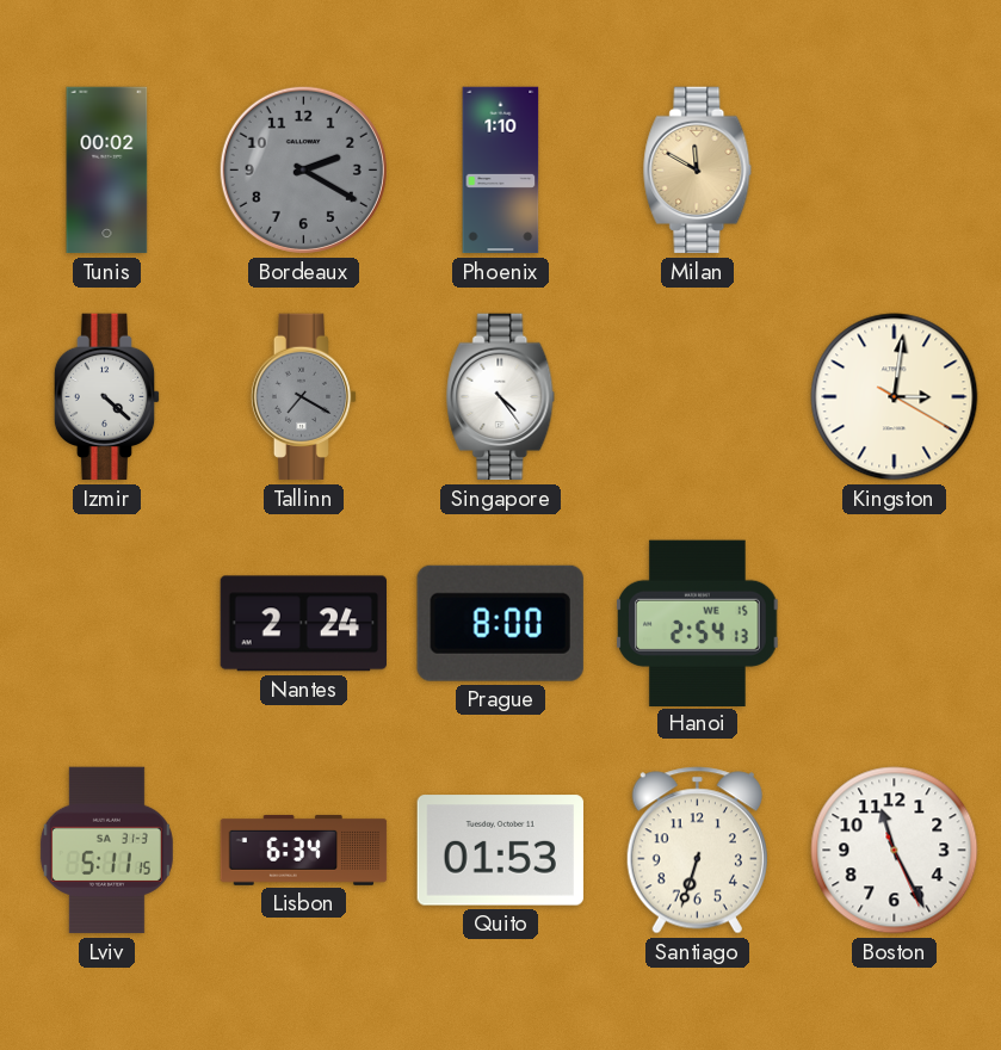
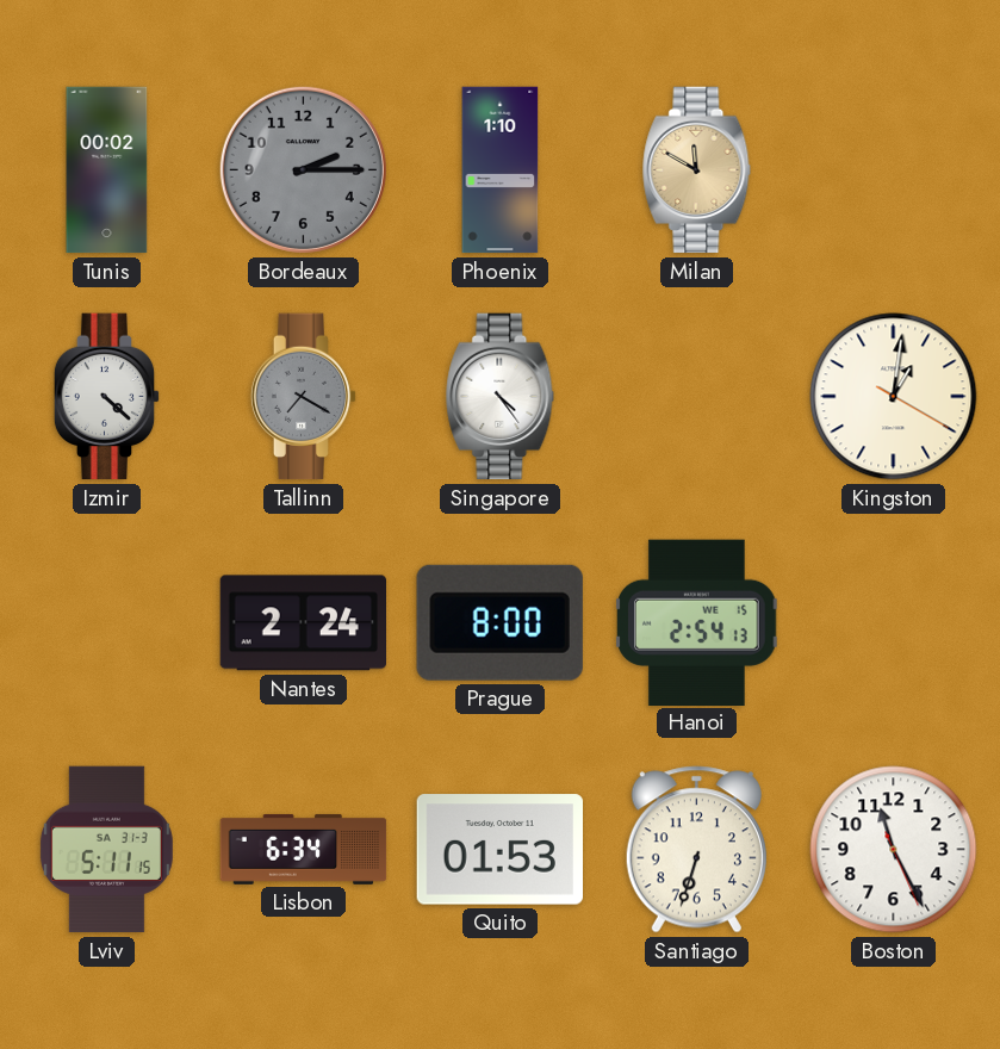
Bordeaux: 2:20 -> 2:15
Kingston: 3:01 -> 1:01
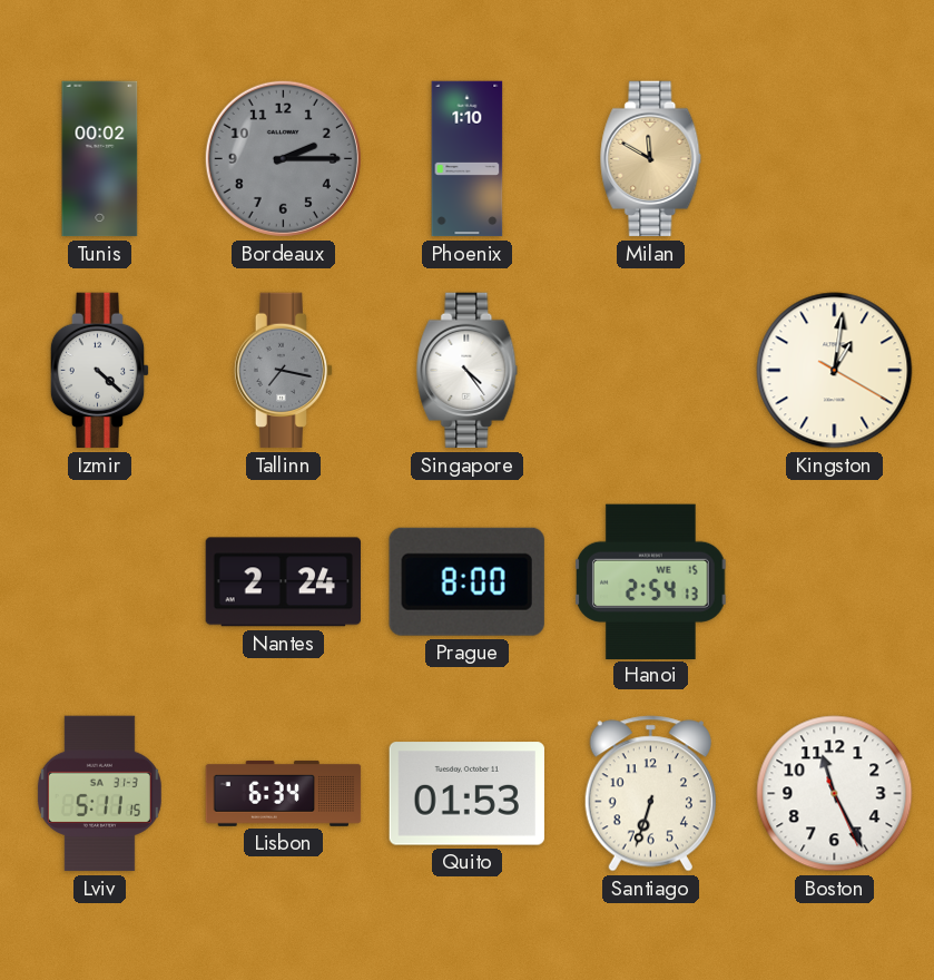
Tallinn: 7:20 -> 7:17
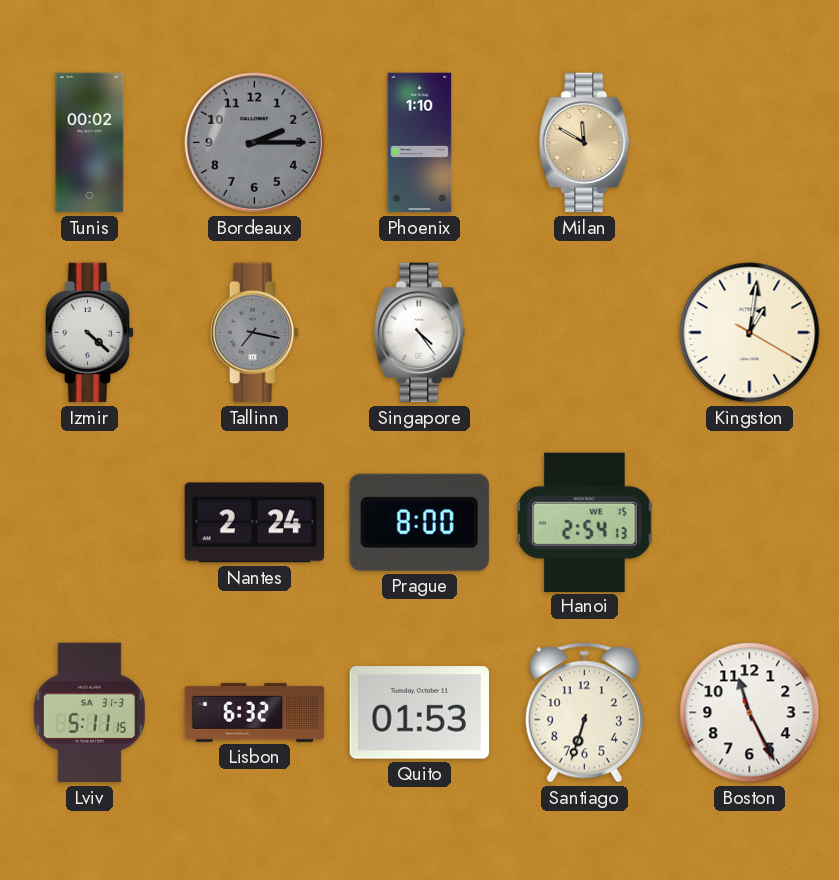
Lisbon: 6:34 -> 6:32
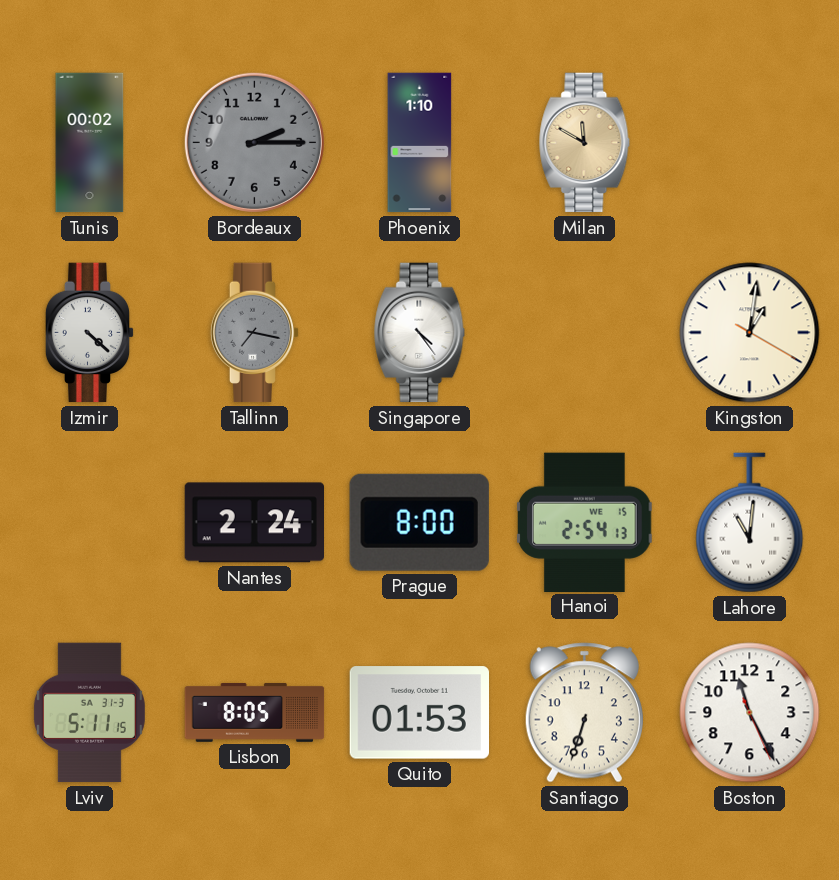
Lahore: none -> 11:01
Lisbon: 6:32 -> 8:05
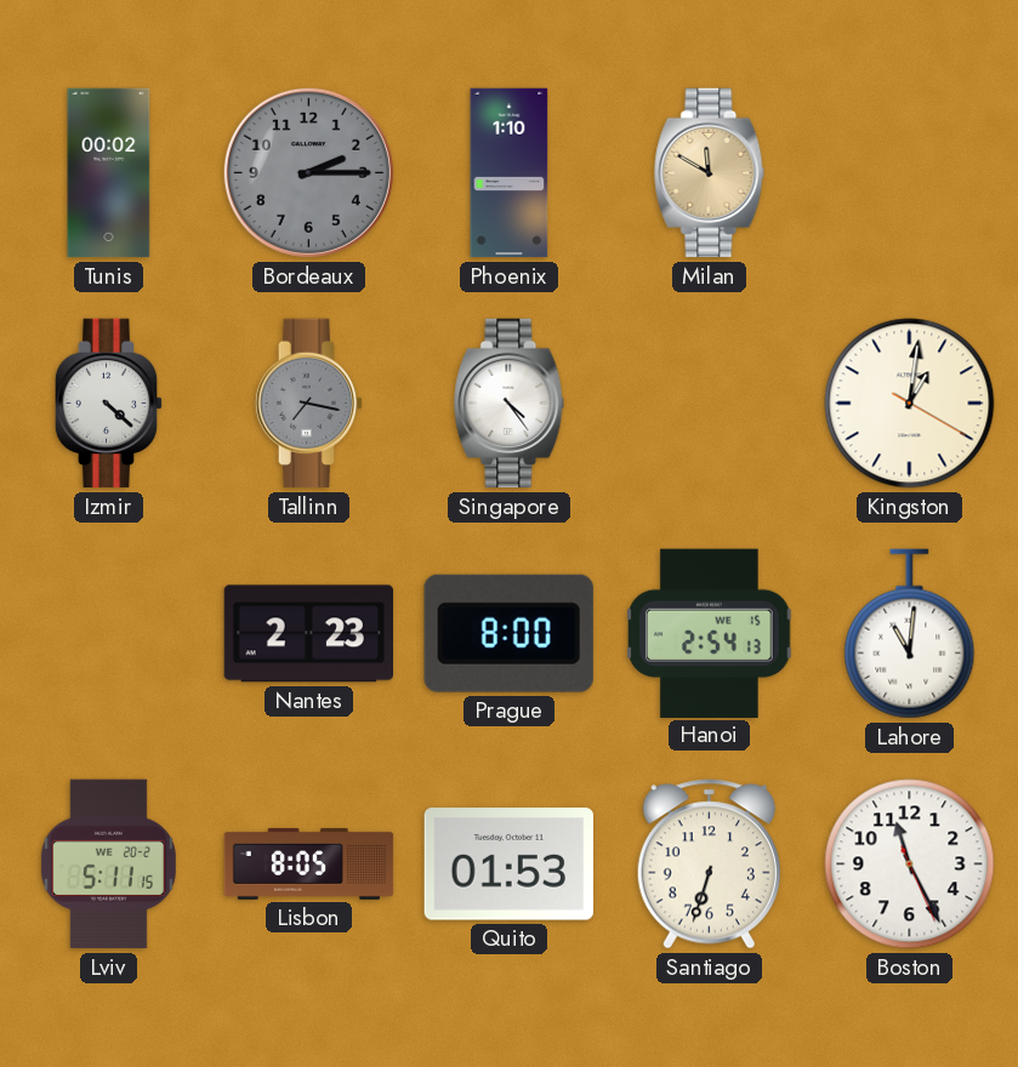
Nantes: 2:24 -> 2:23
Lviv date: SA 31-3 -> WE 20-2
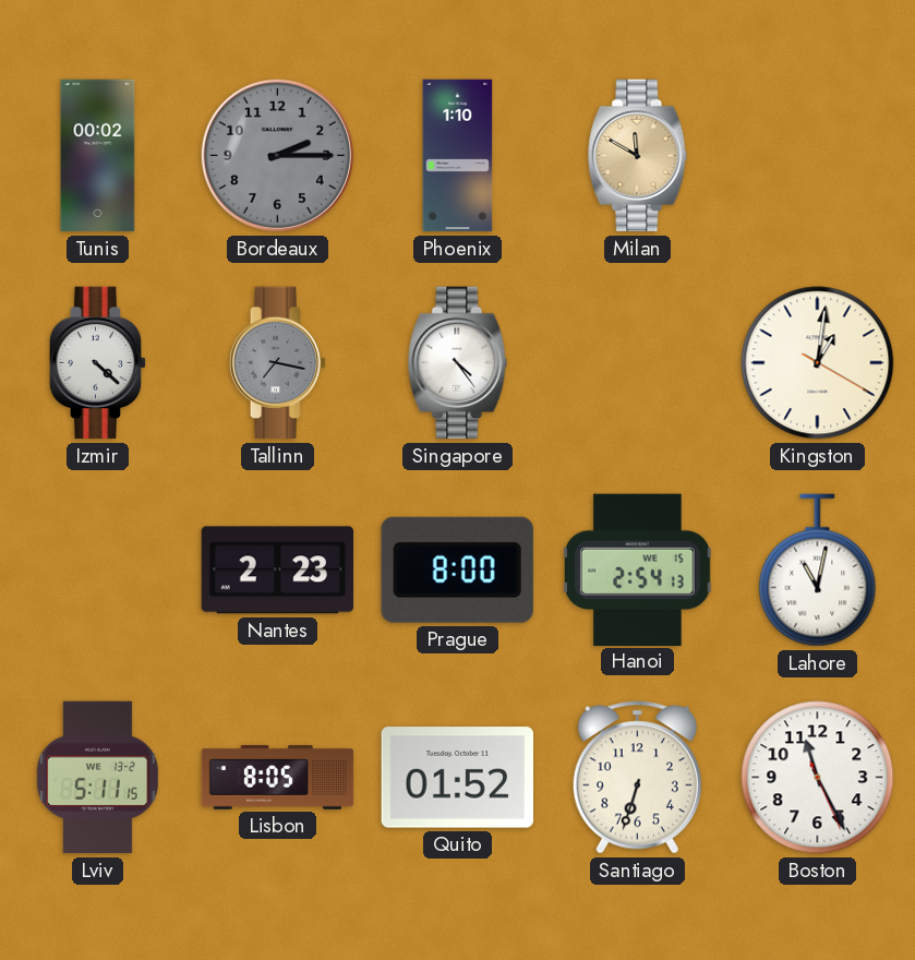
Lahore: 11:01 -> 11:02
Lviv date: WE 20-2 -> WE 13-2
Quito: 01:53 -> 01:52
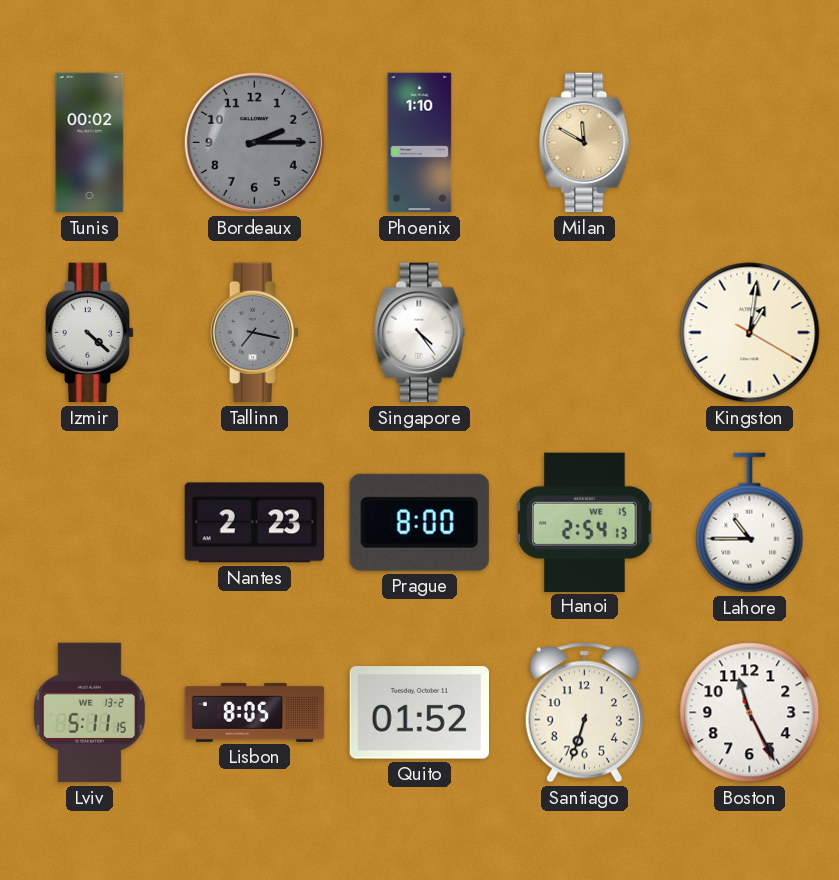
Lahore: 11:02 -> 10:45
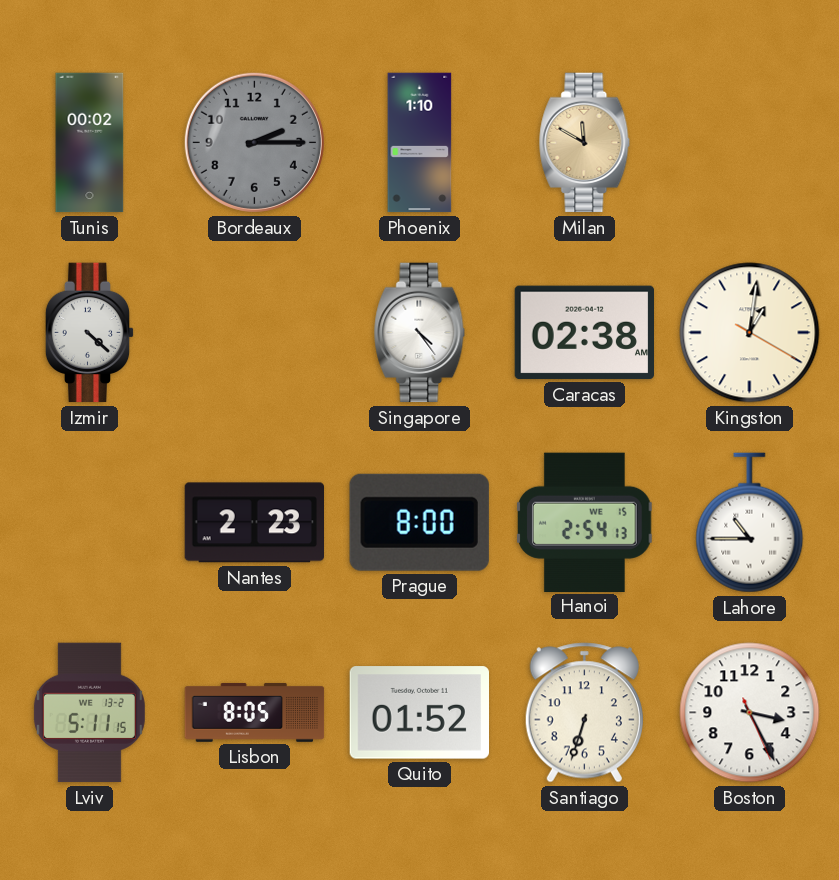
Tallinn: 7:17 -> none
Caracas: none -> 02:38
Boston: 11:25 -> 3:25
